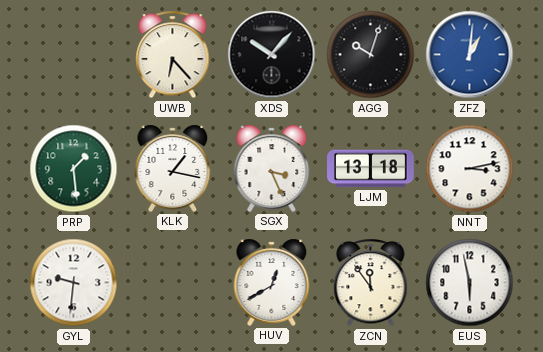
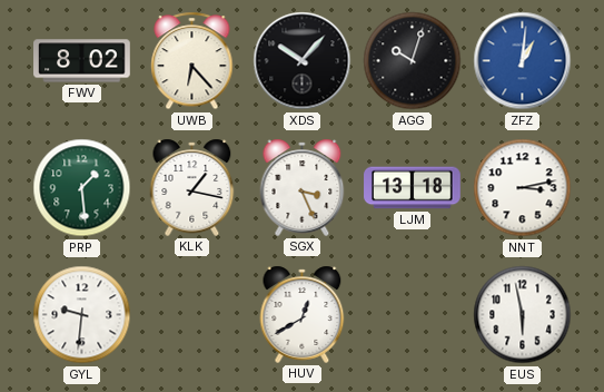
FWV: none -> 8:02
ZCN: 11:54 -> none
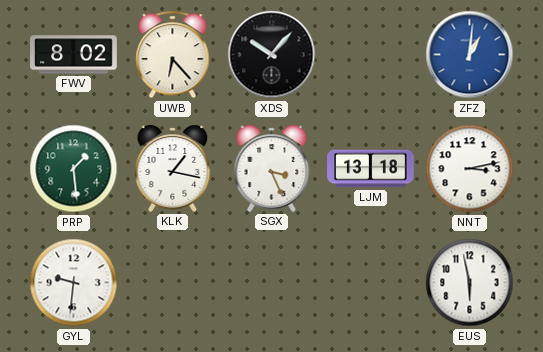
AGG: 10:03 -> none
HUV: 12:40 -> none
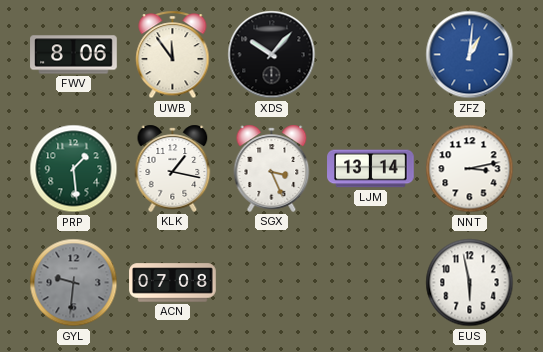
FWV: 8:02 -> 8:06
UWB: 6:23 -> 11:54
LJM: 13:18 -> 13:14
GYL dial: white -> grey
ACN: none -> 07:08
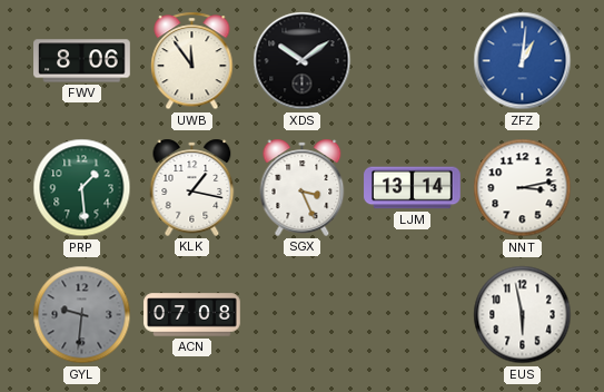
XDS: 10:07 -> 10:09
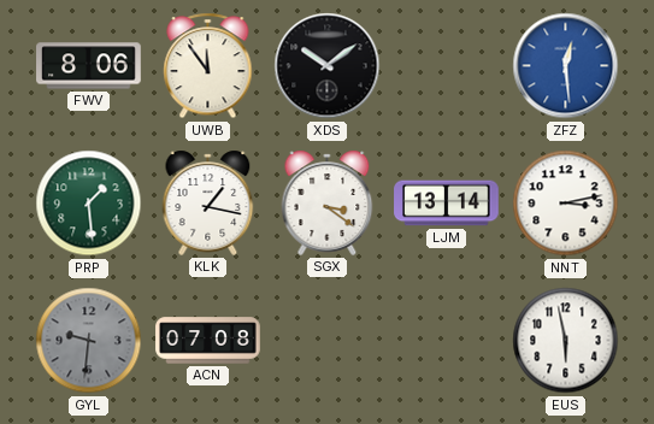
ZFZ: 1:01 -> 12:29
SGX: 3:26 -> 3:21
